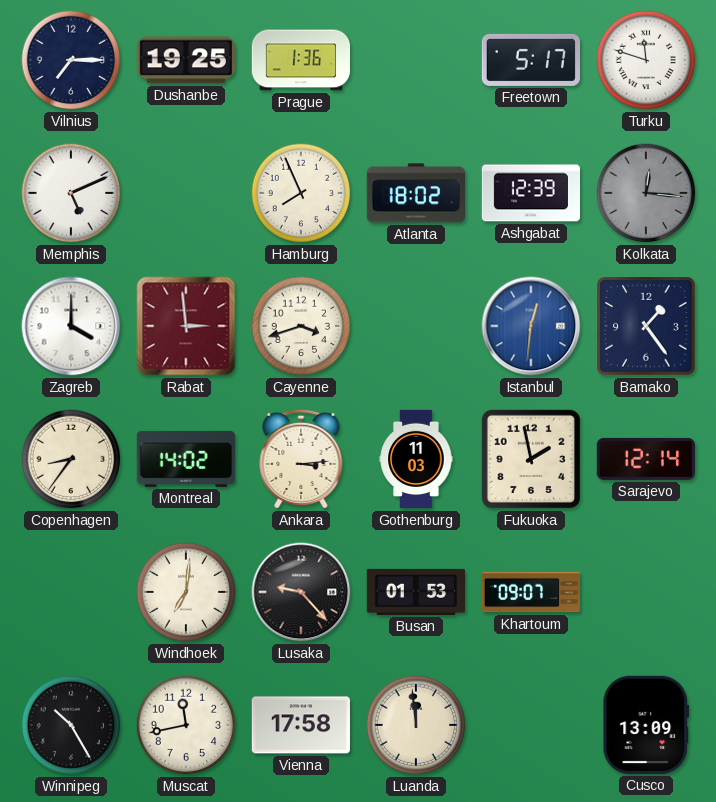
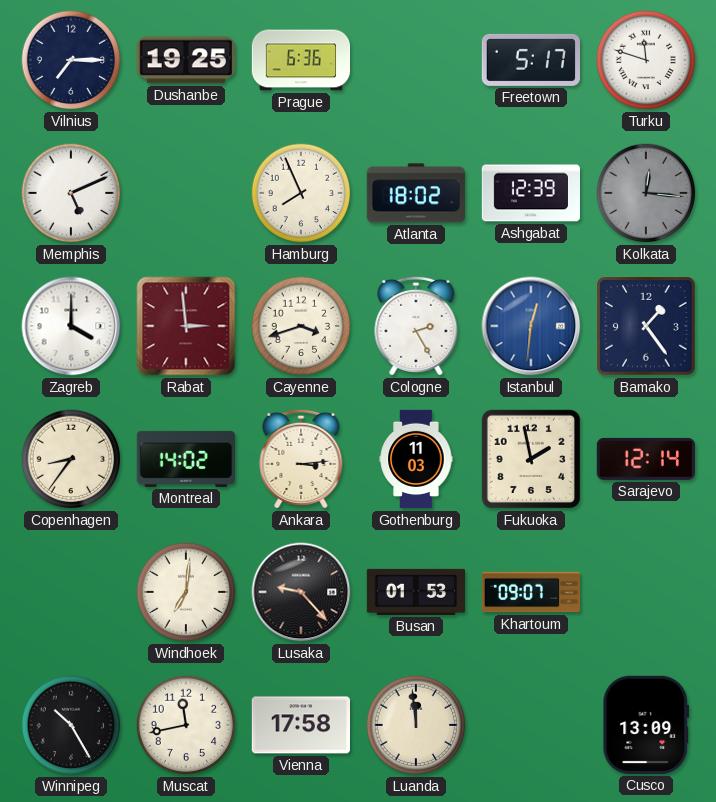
Prague: 1:36 -> 6:36
Cologne: none -> 2:25
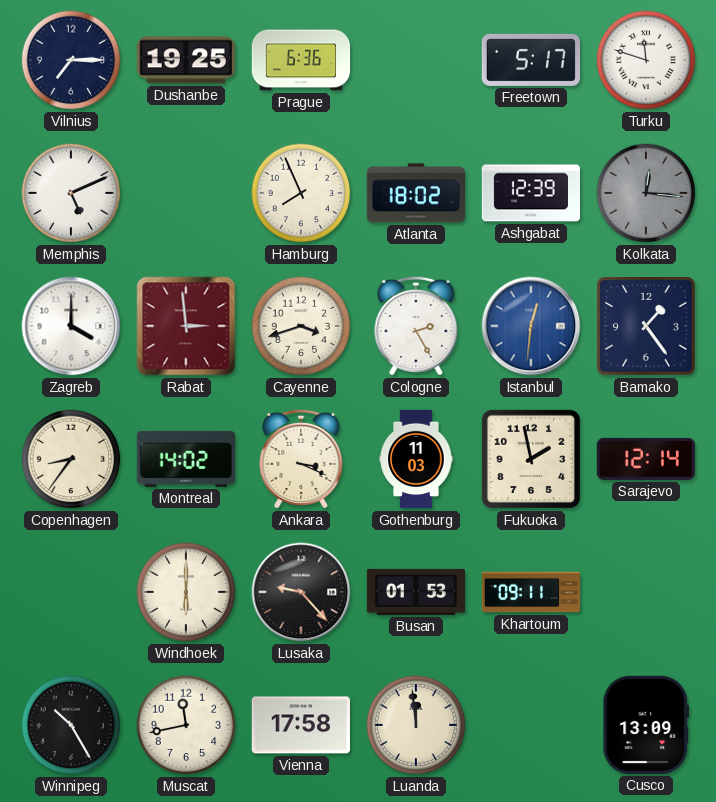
Ankara: 3:14 -> 3:19
Windhoek: 7:01 -> 6:00
Khartoum: 09:07 -> 09:11
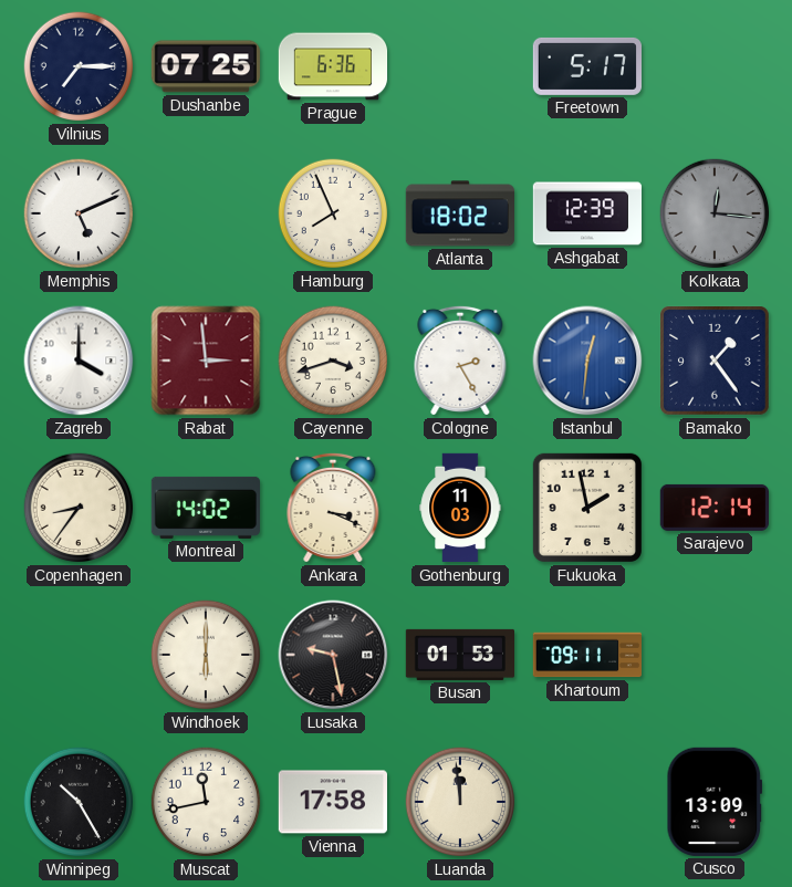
Dushanbe: 19:25 -> 07:25
Turku: 11:48 -> none
Lusaka: 9:23 -> 9:28
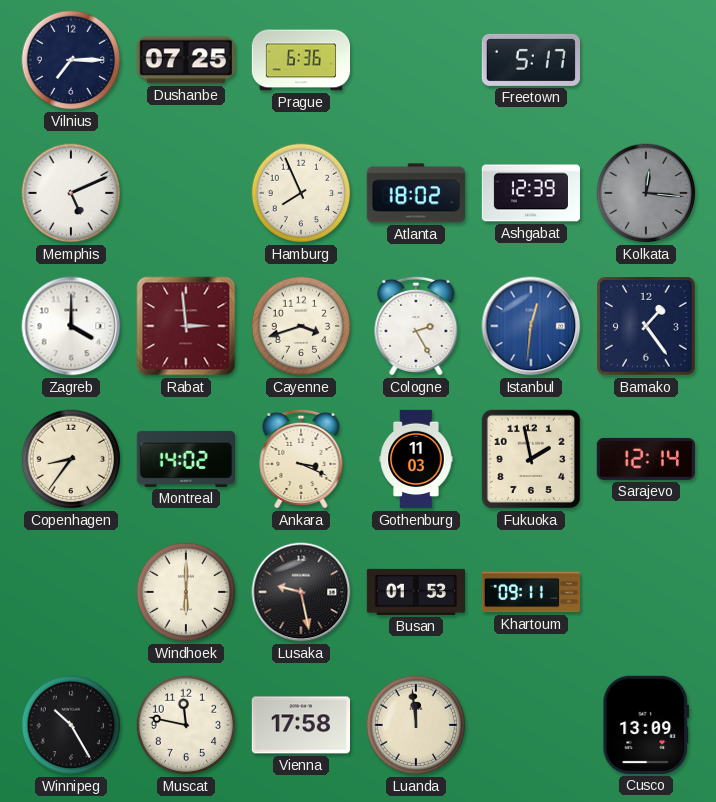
Muscat: 11:43 -> 11:47
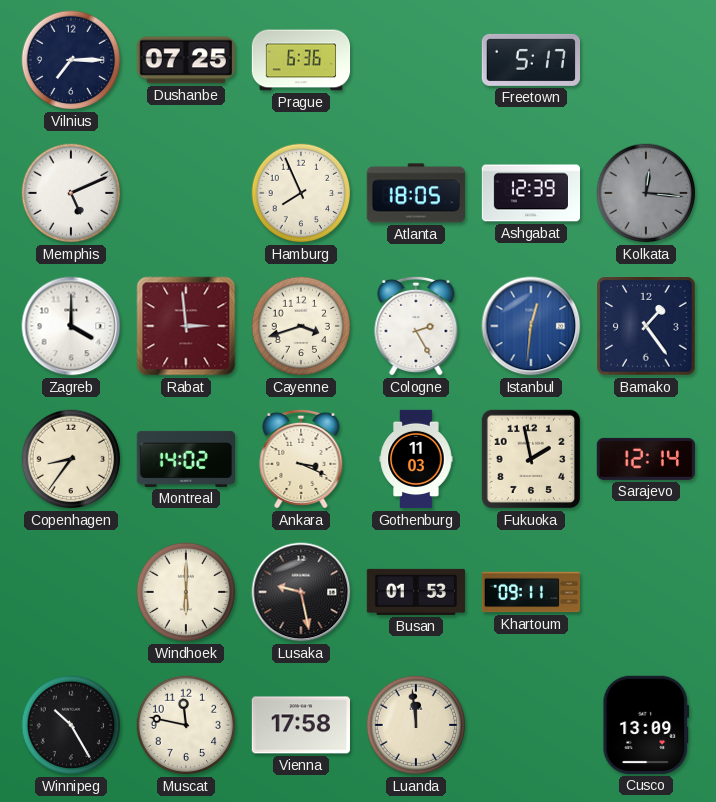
Atlanta: 18:02 -> 18:05
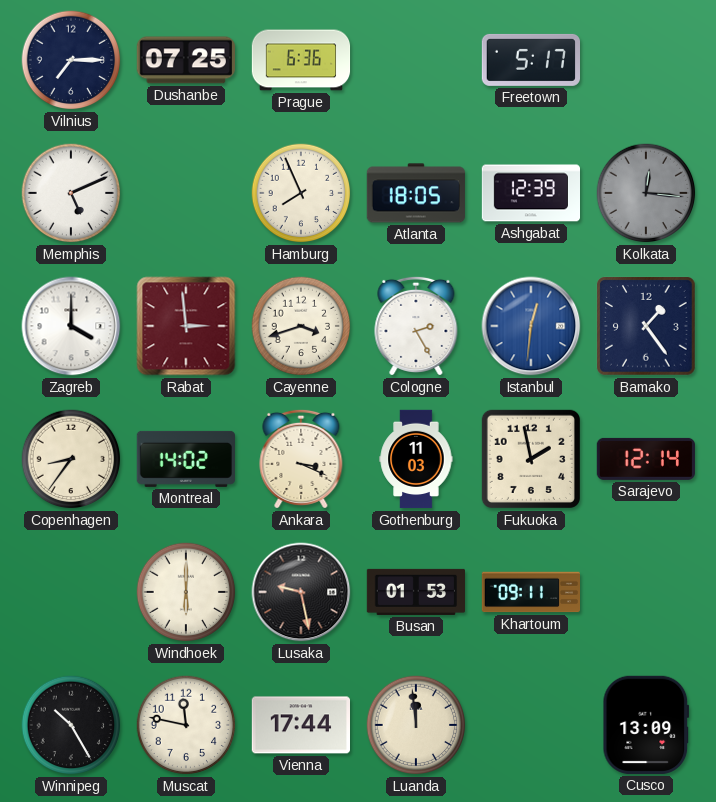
Vienna: 17:58 -> 17:44
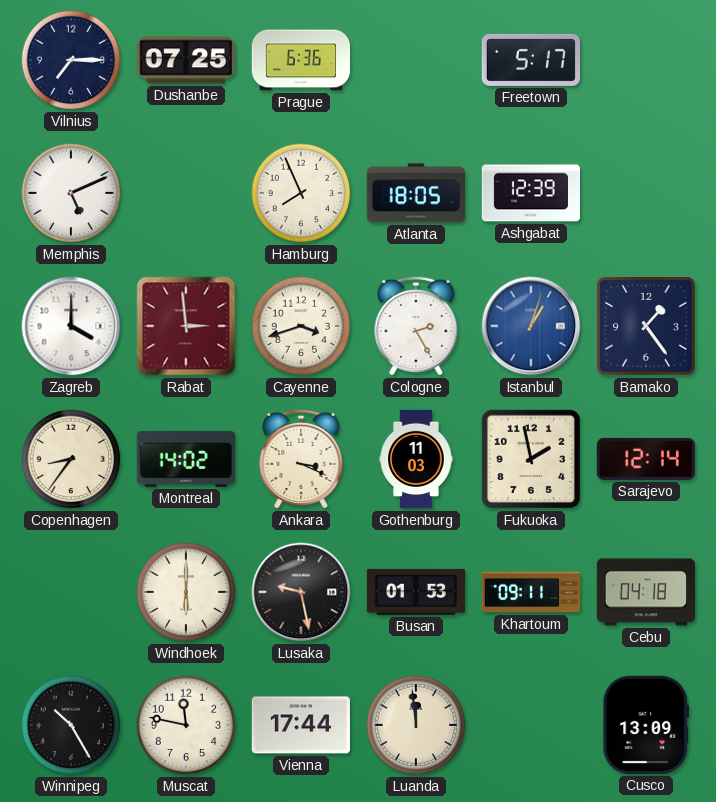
Kolkata: 12:16 -> none
Istanbul: 12:31 -> 1:03
Cebu: none -> 04:18
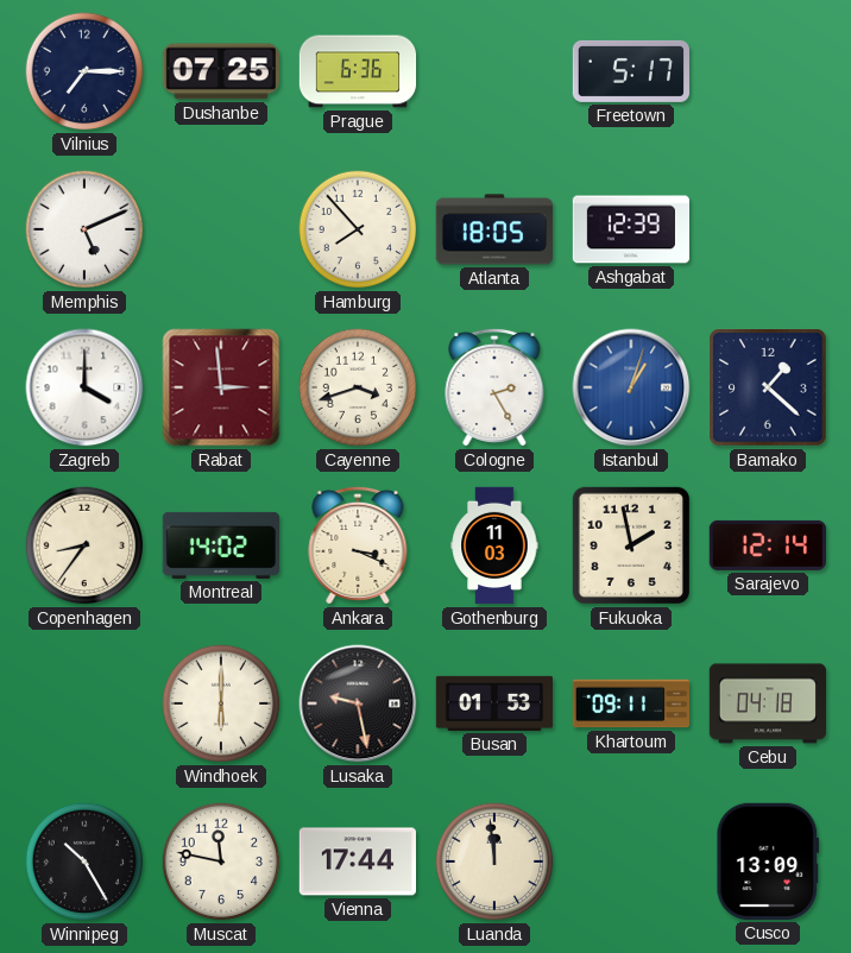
Hamburg: 7:56 -> 7:53
Bamako: 1:24 -> 1:22
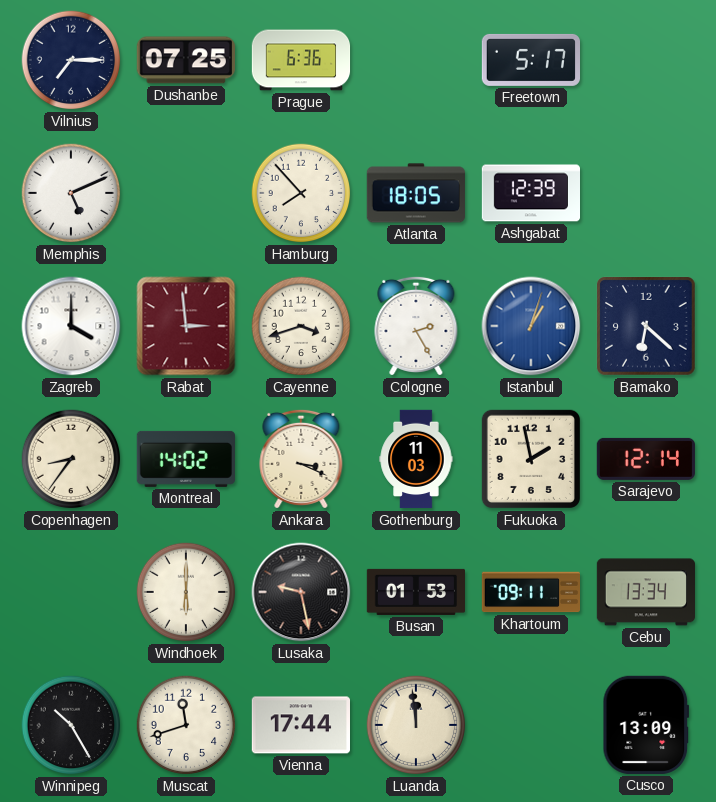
Bamako: 1:22 -> 6:22
Cebu: 04:18 -> 13:34
Muscat: 11:47 -> 11:42
